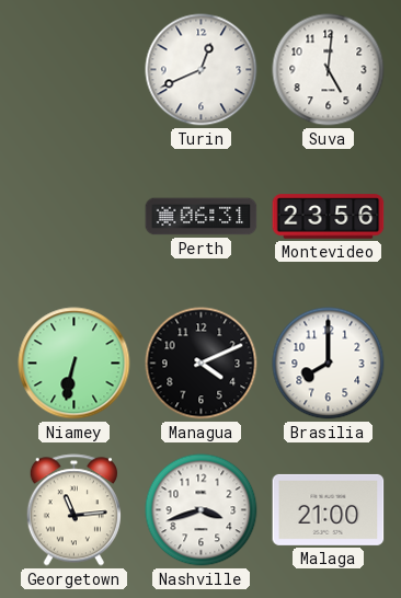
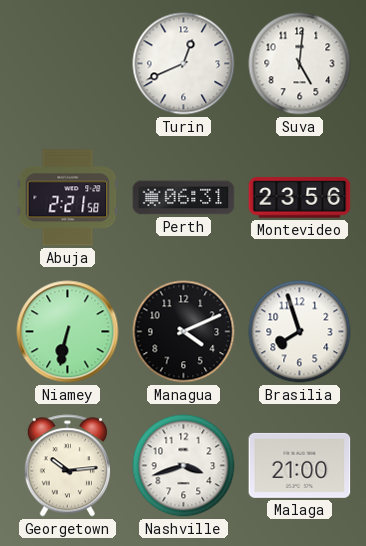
Abuja: none -> 2:21
Brasilia: 8:00 -> 7:57
Georgetown: 11:14 -> 10:14
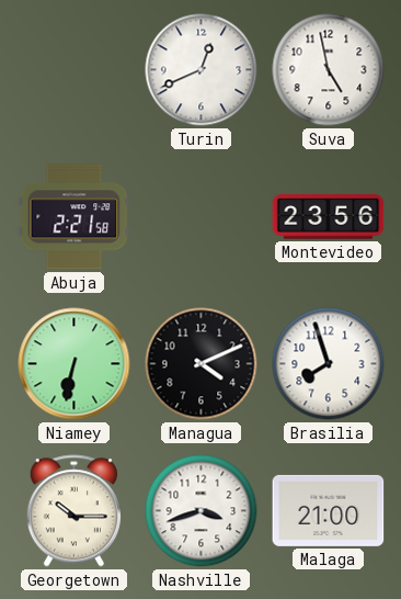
Suva: 5:01 -> 4:58
Perth: 06:31 -> none
Georgetown: 10:14 -> 10:15
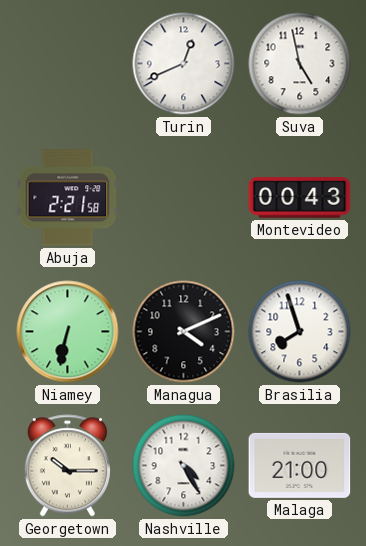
Montevideo: 23:56 -> 00:43
Nashville: 3:42 -> 4:25
